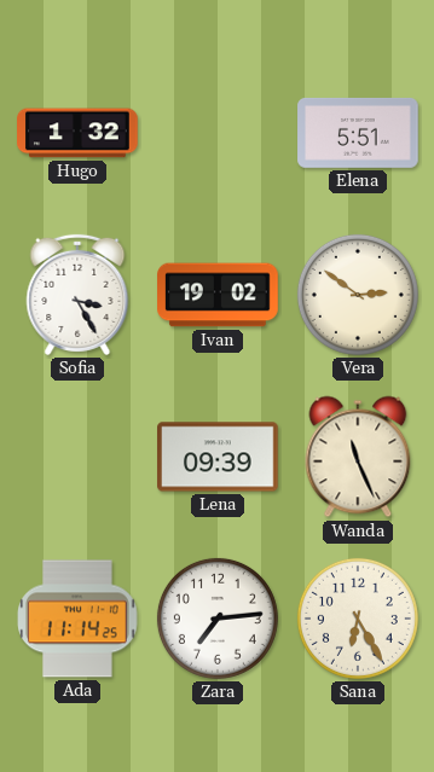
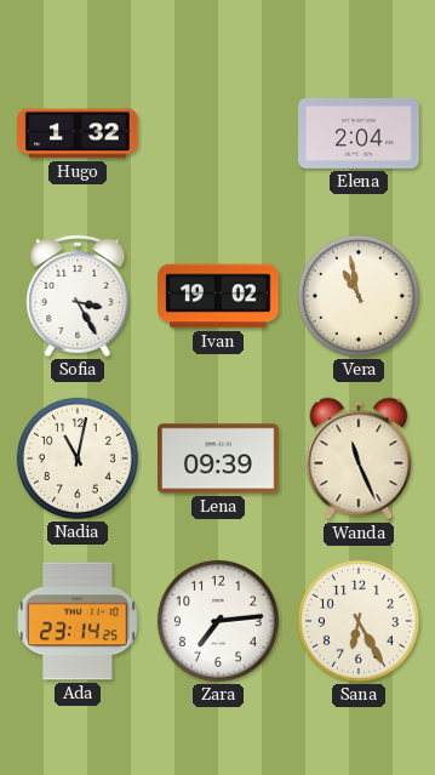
Elena: 5:51 -> 2:04
Vera: 2:51 -> 10:58
Nadia: none -> 11:02
Ada: 11:14 -> 23:14
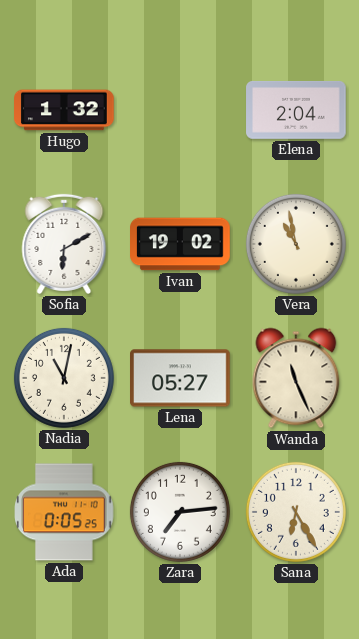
Sofia: 3:25 -> 6:10
Lena: 09:39 -> 05:27
Ada: 23:14 -> 0:05
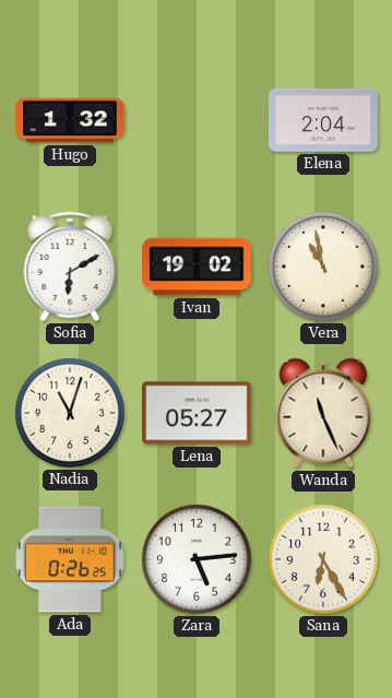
Nadia: 11:02 -> 11:03
Ada: 0:05 -> 0:26
Zara: 7:14 -> 5:14
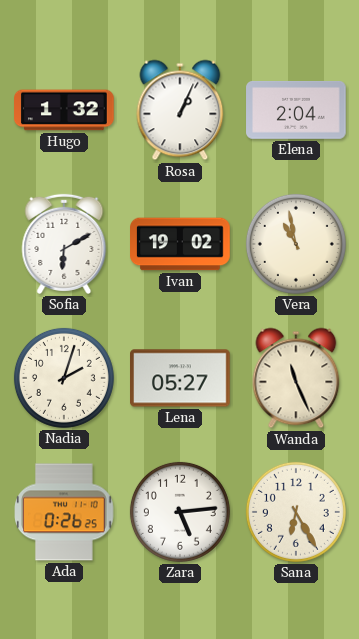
Rosa: none -> 1:04
Nadia: 11:03 -> 2:03
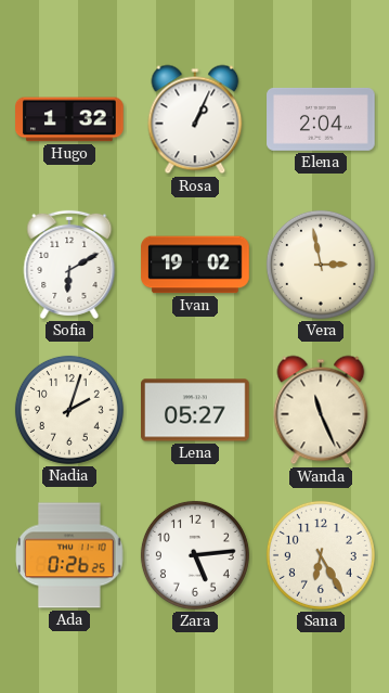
Vera: 10:58 -> 2:58
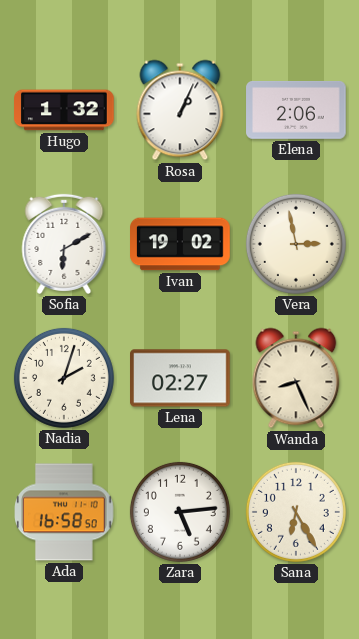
Elena: 2:04 -> 2:06
Lena: 05:27 -> 02:27
Wanda: 11:26 -> 8:26
Ada: 0:26 -> 16:58
